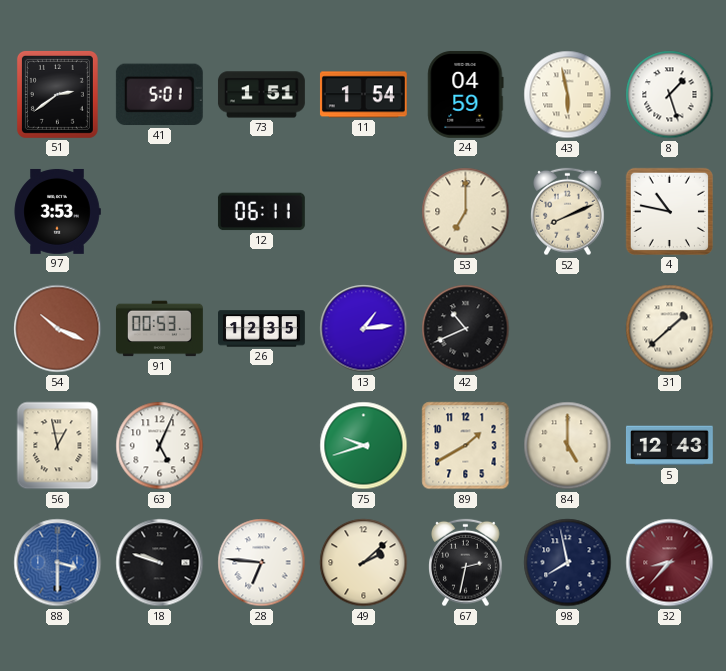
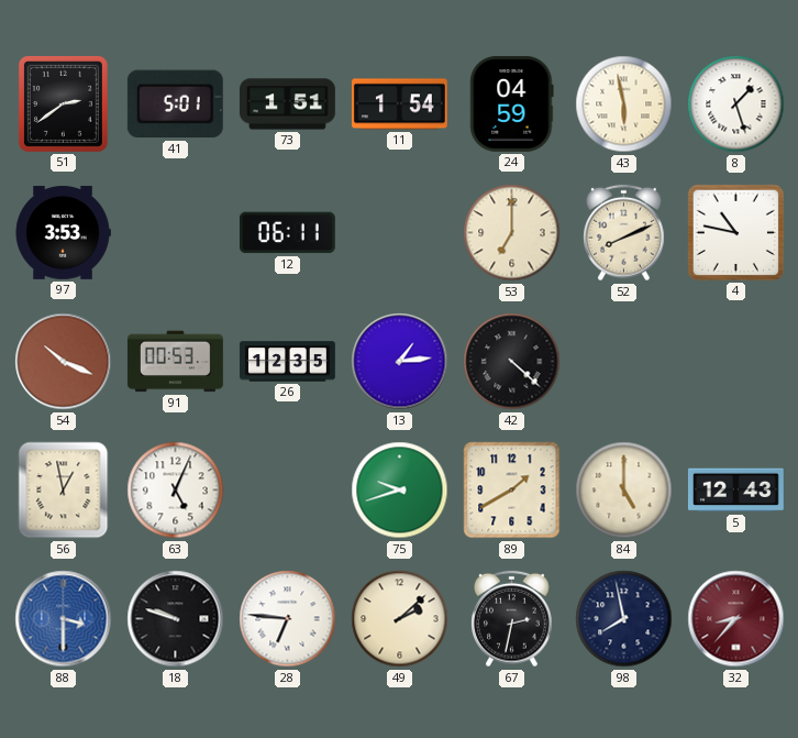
42: 10:41 -> 4:22
31: 1:38 -> none
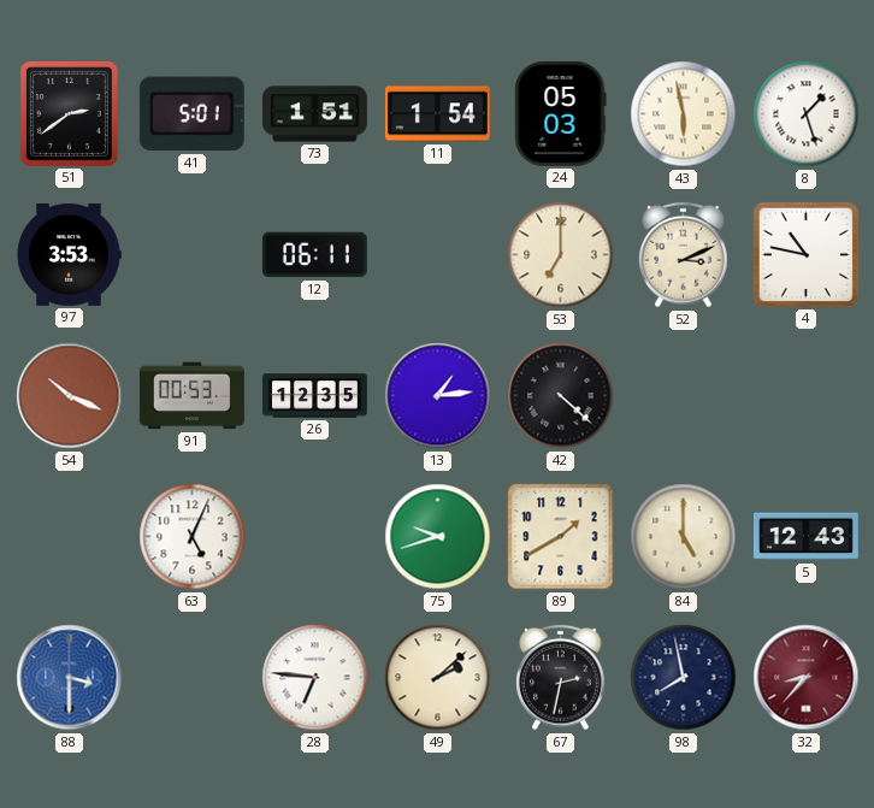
24: 04:59 -> 05:03
52: 8:11 -> 3:11
56: 12:58 -> none
18: 9:48 -> none
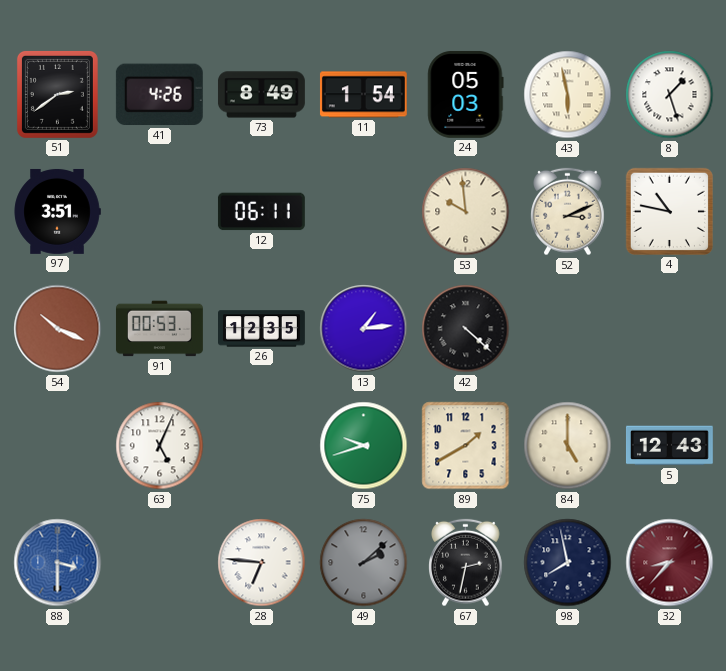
41: 5:01 -> 4:26
73: 1:51 -> 8:49
97: 3:53 -> 3:51
53: 7:00 -> 9:59
49 dial: cream -> grey
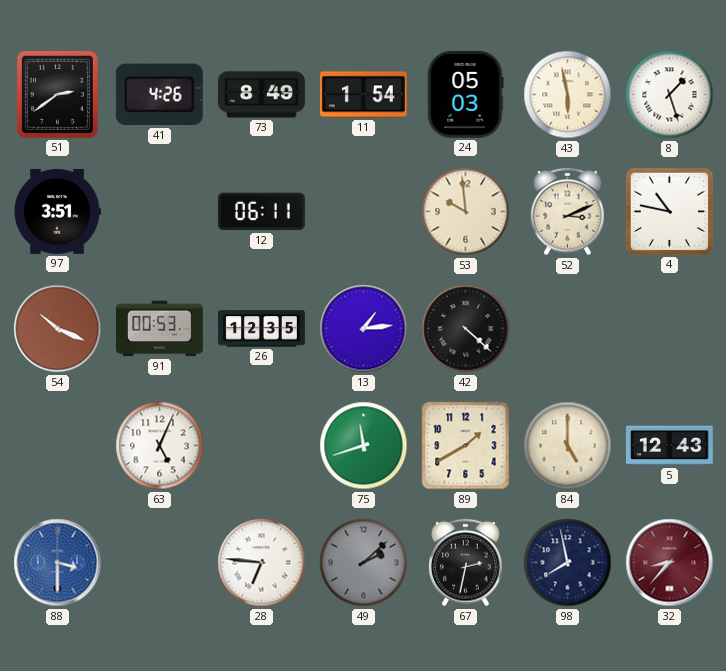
75: 9:42 -> 11:42
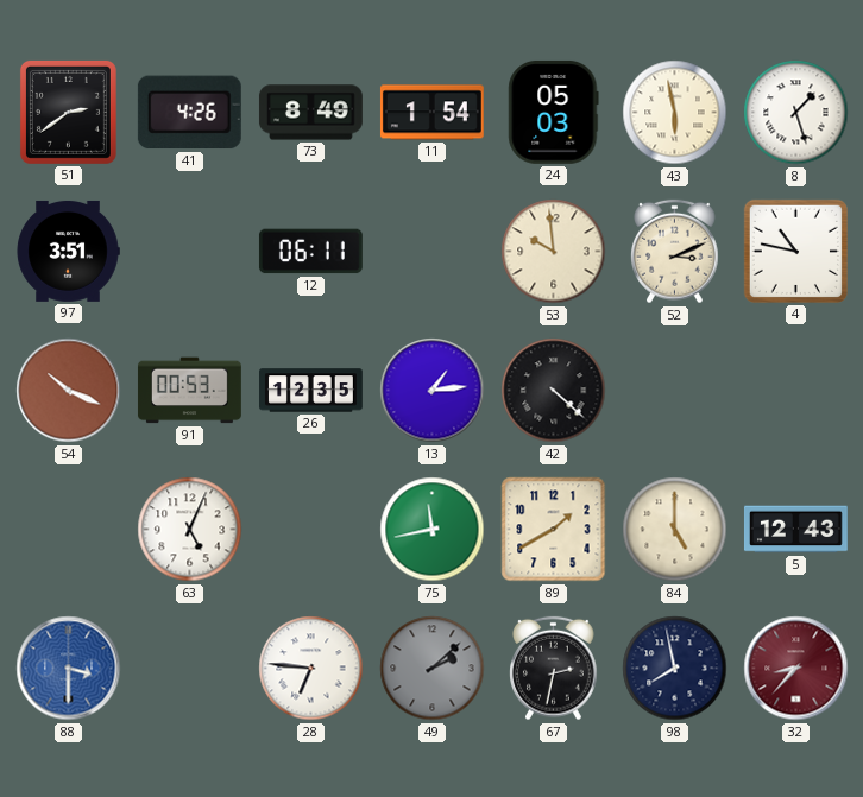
75: 11:42 -> 11:43
